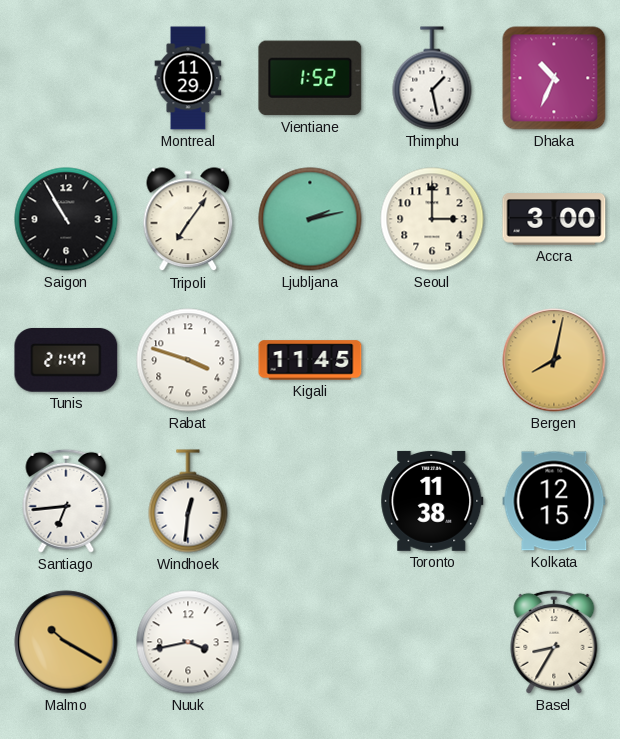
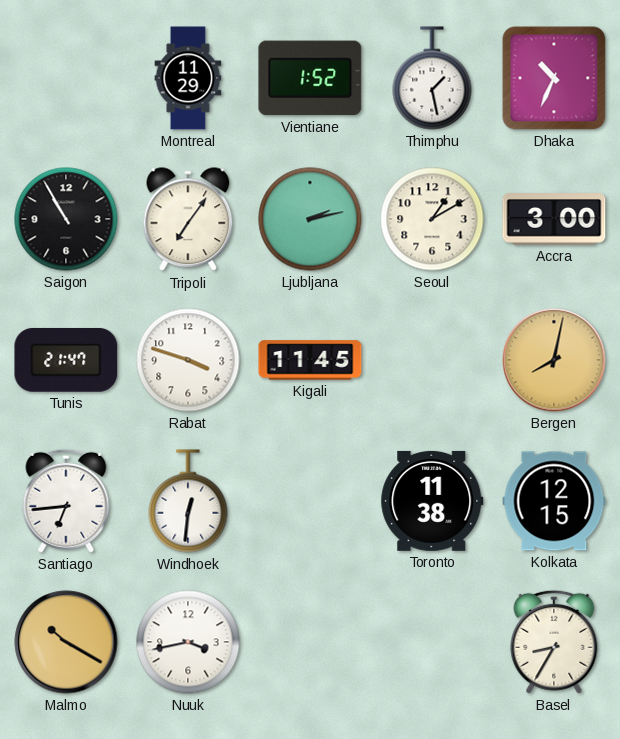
Seoul: 3:00 -> 1:10
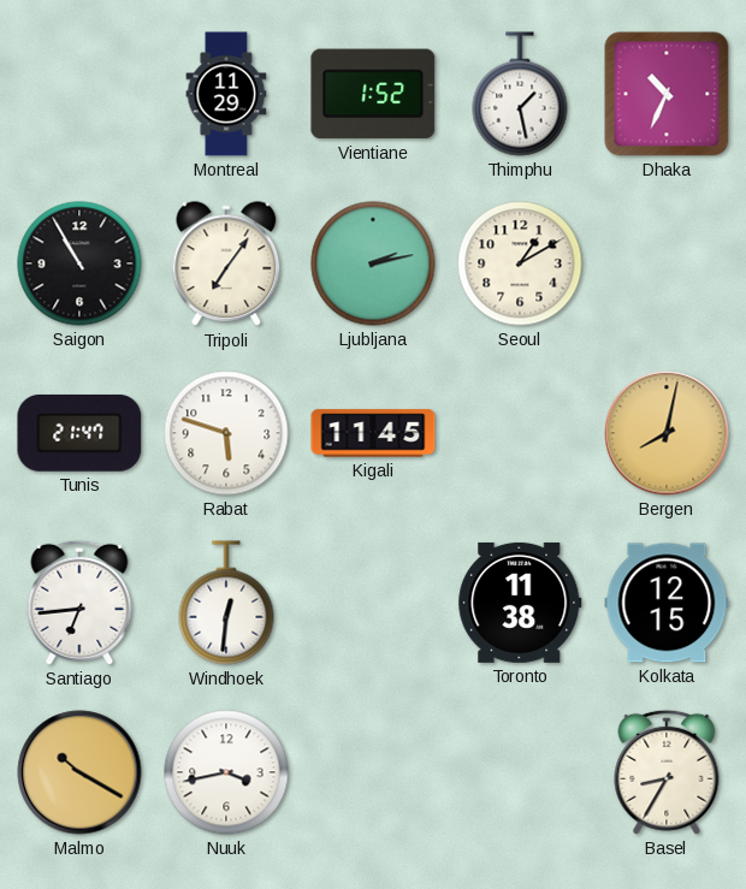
Accra: 3:00 -> none
Rabat: 3:48 -> 5:48
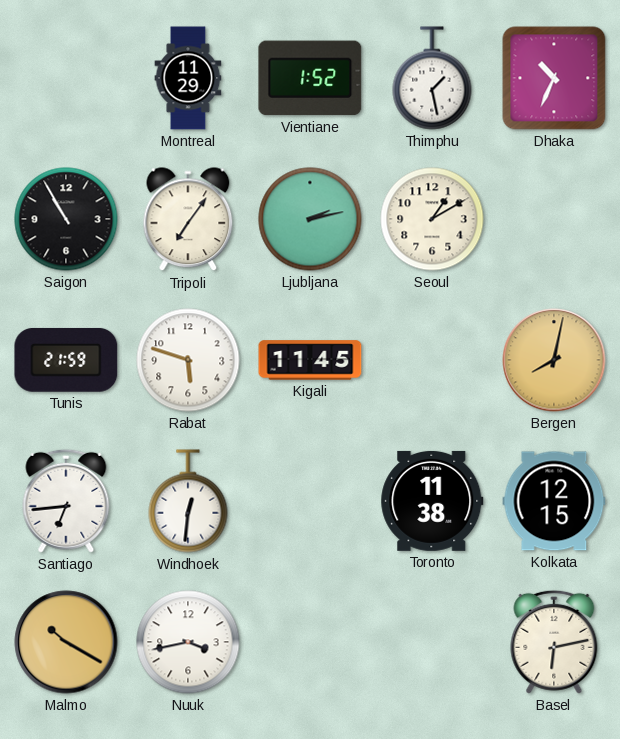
Tunis: 21:47 -> 21:59
Basel: 8:35 -> 6:13
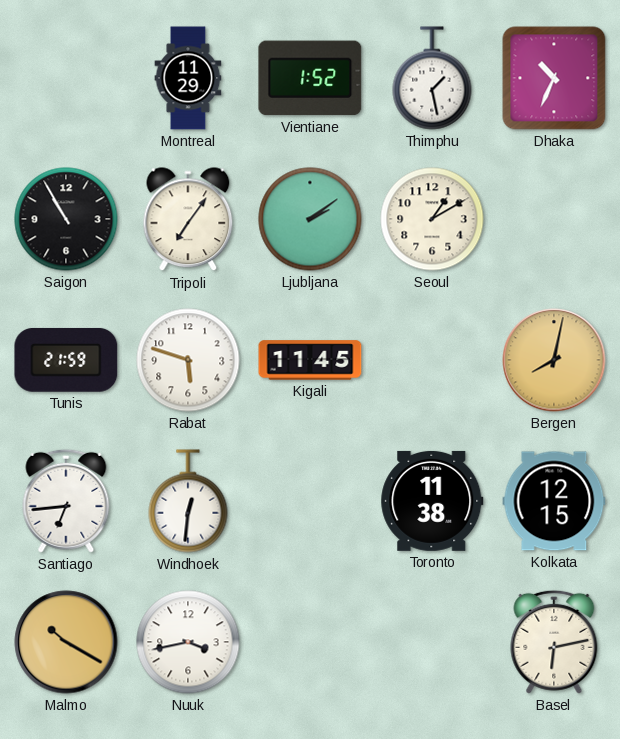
Ljubljana: 2:13 -> 2:09
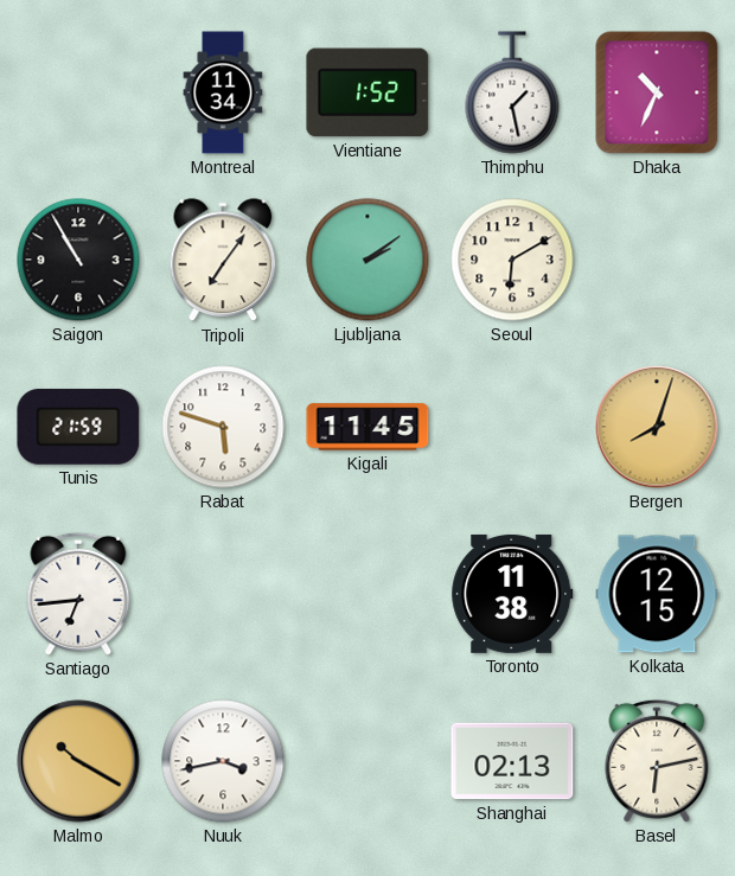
Montreal: 11:29 -> 11:34
Seoul: 1:10 -> 6:10
Bergen: 8:02 -> 8:03
Windhoek: 12:31 -> none
Shanghai: none -> 02:13
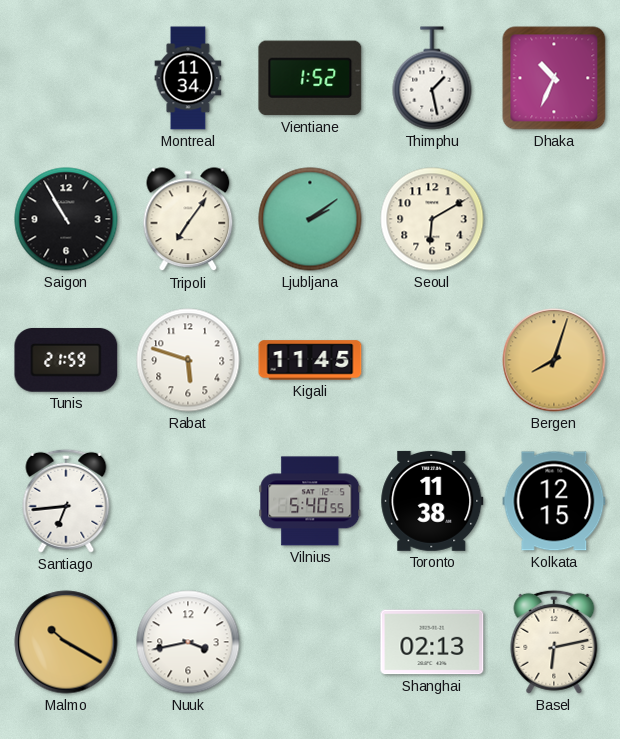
Vilnius: none -> 5:40
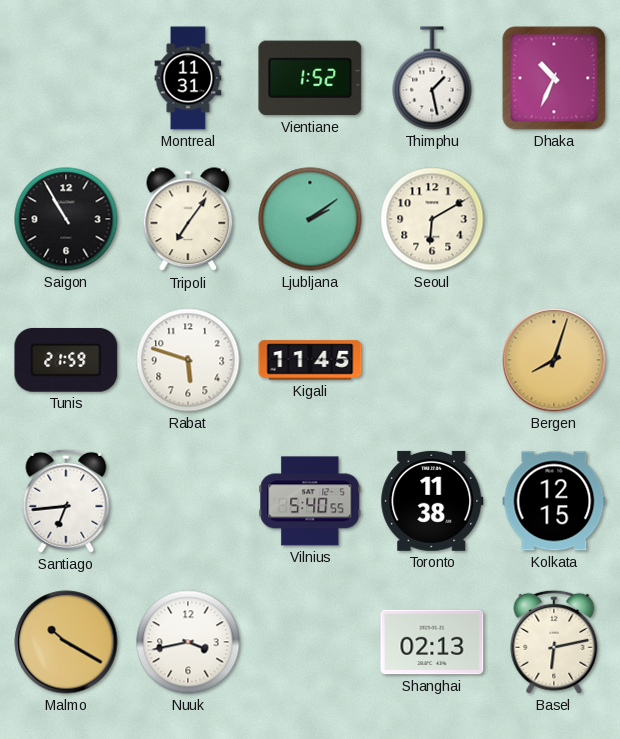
Montreal: 11:34 -> 11:31
